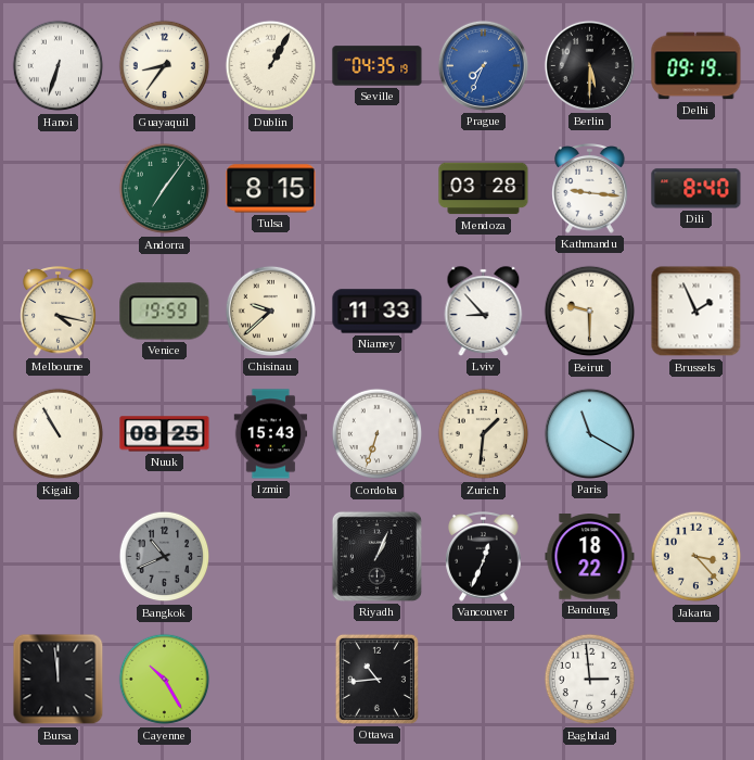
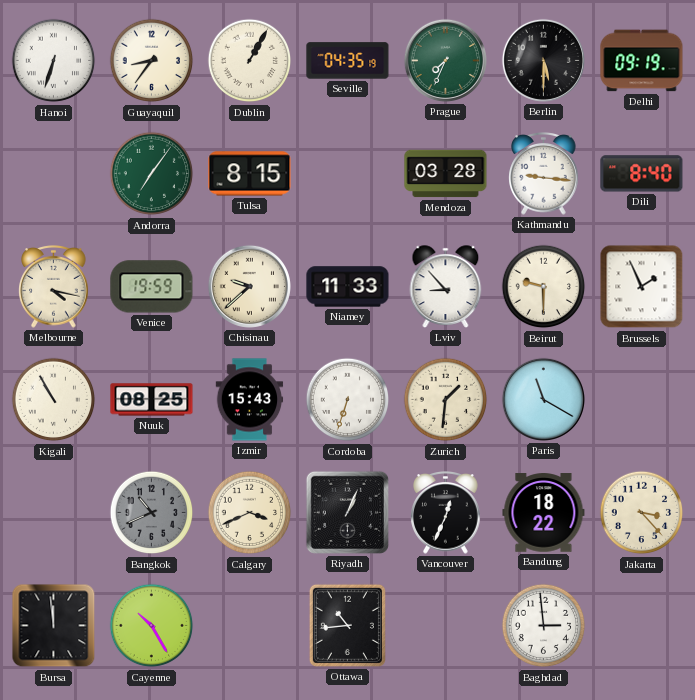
Prague dial: blue -> green
Calgary: none -> 3:41
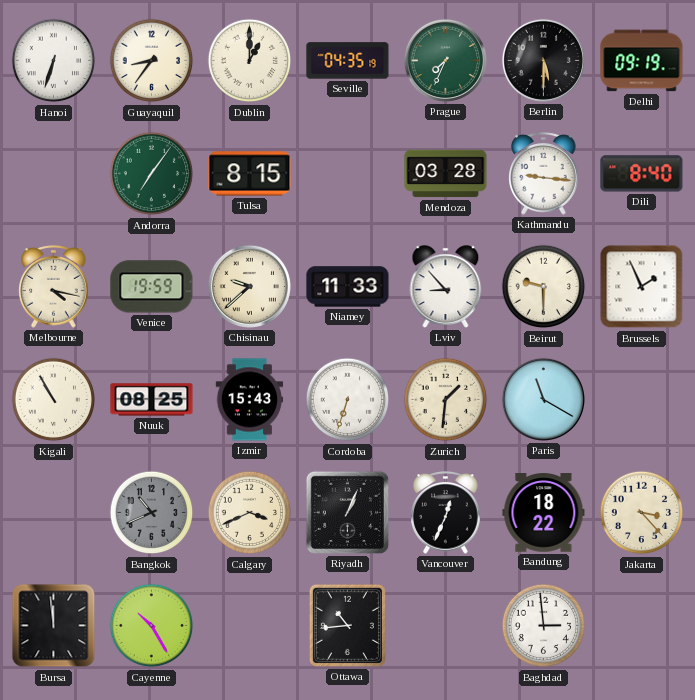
Dublin: 1:05 -> 1:00
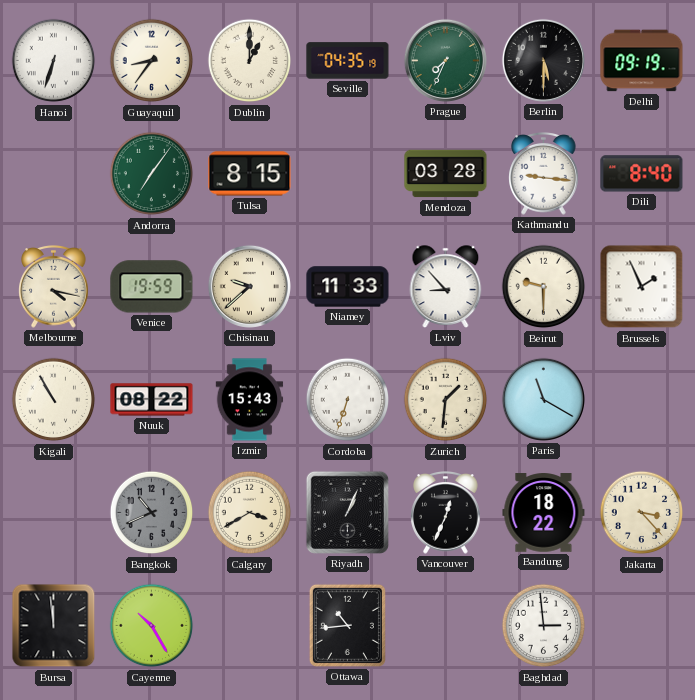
Nuuk: 08:25 -> 08:22
Calgary: 3:41 -> 3:40
